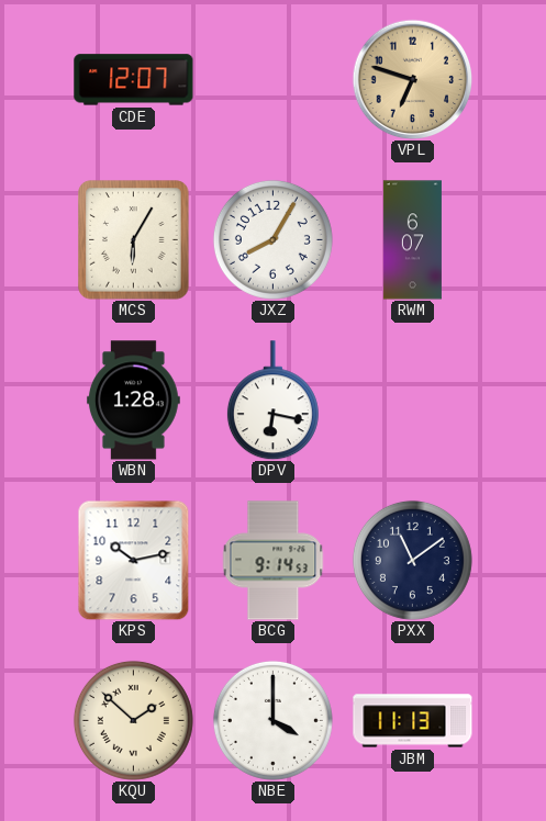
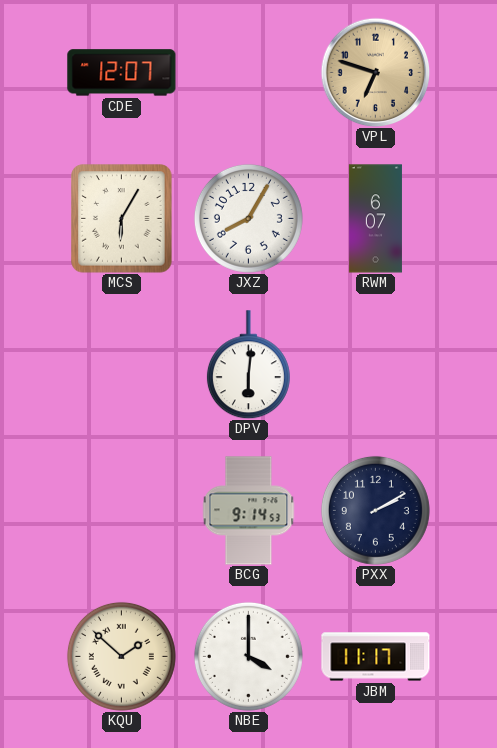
WBN: 1:28 -> none
DPV: 6:17 -> 6:01
KPS: 10:13 -> none
PXX: 11:09 -> 2:10
JBM: 11:13 -> 11:17
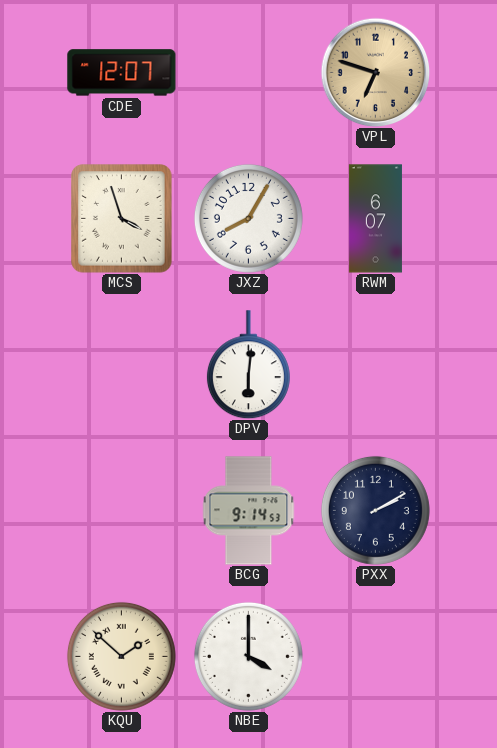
MCS: 6:05 -> 3:57
JBM: 11:17 -> none
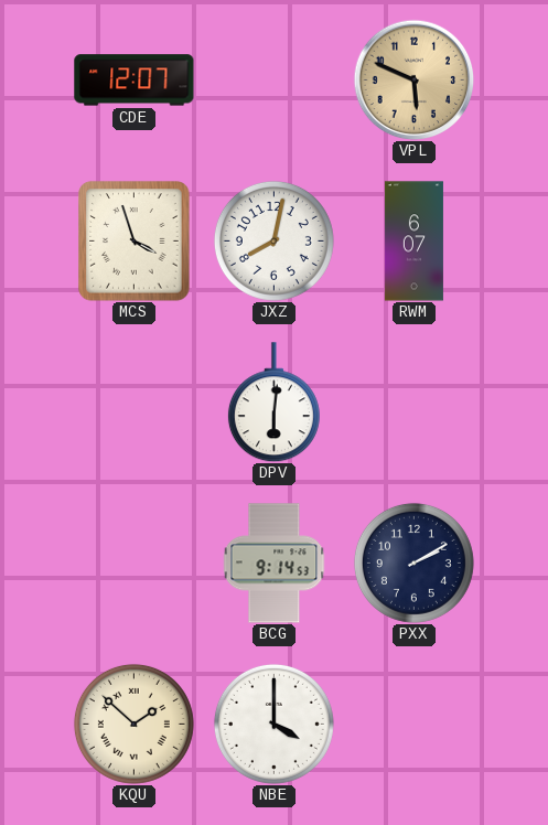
VPL: 6:48 -> 5:49
JXZ: 8:05 -> 8:02
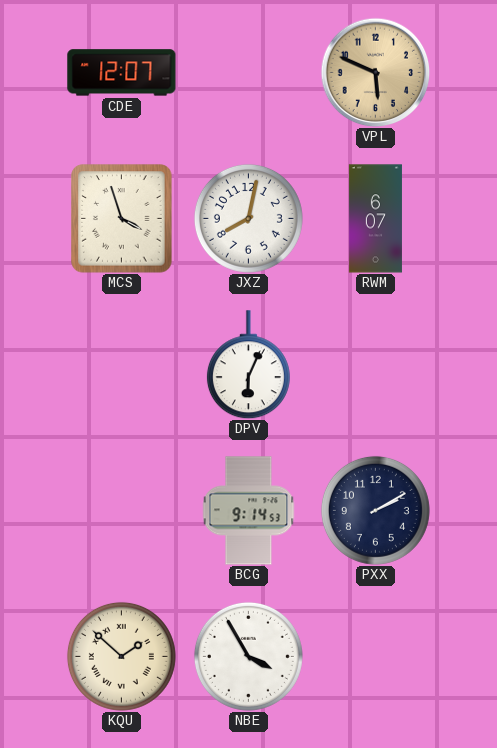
DPV: 6:01 -> 6:04
NBE: 4:00 -> 3:55
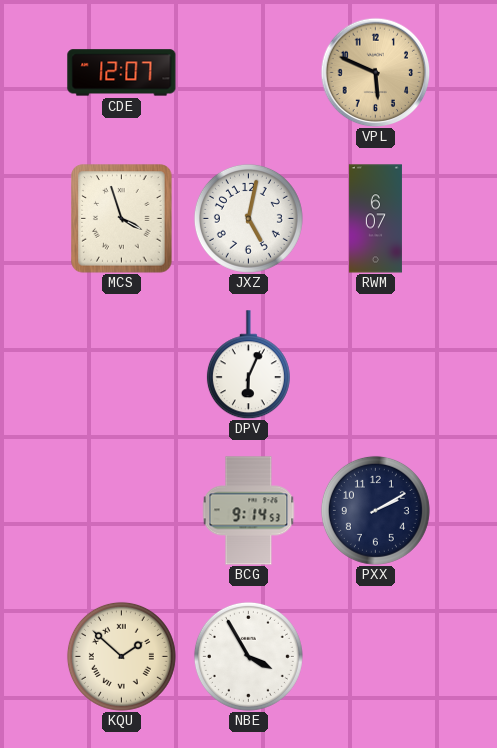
JXZ: 8:02 -> 5:02
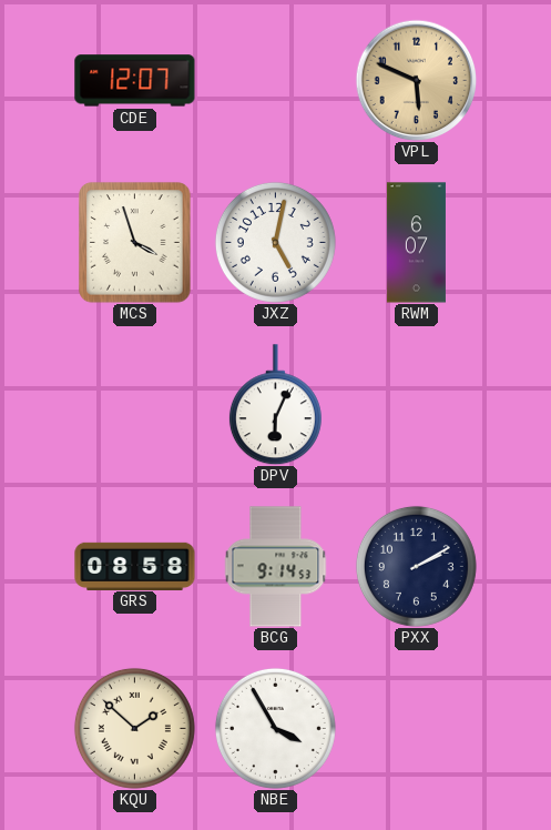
GRS: none -> 08:58
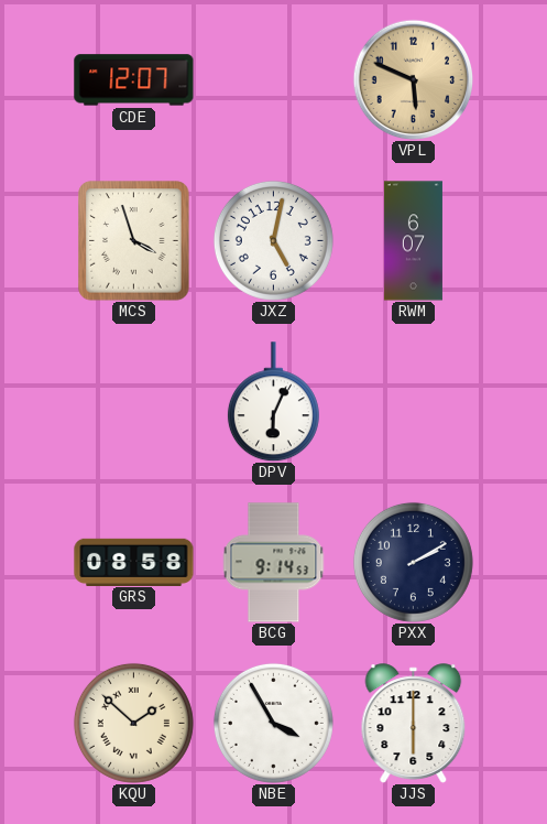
JJS: none -> 6:00
